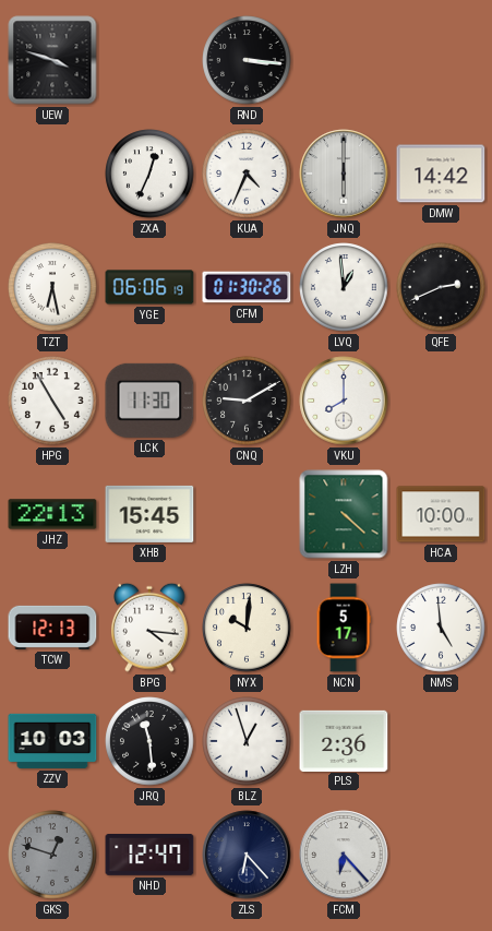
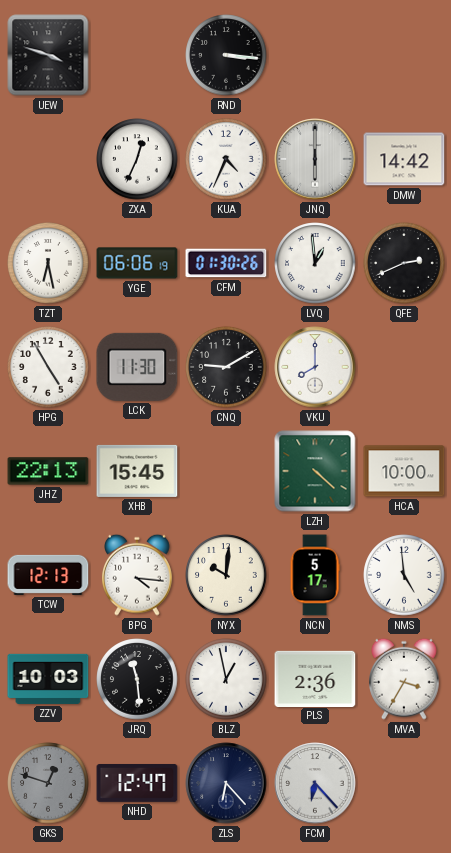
BLZ: 12:57 -> 12:58
MVA: none -> 3:35
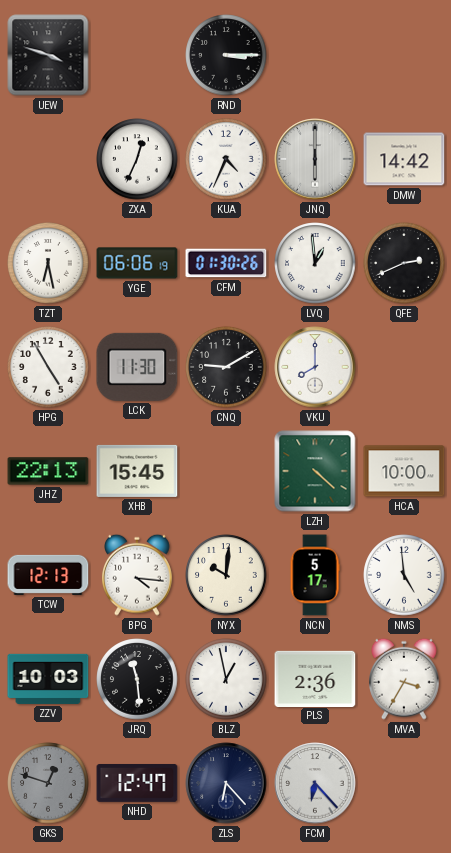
RND: 3:16 -> 3:15
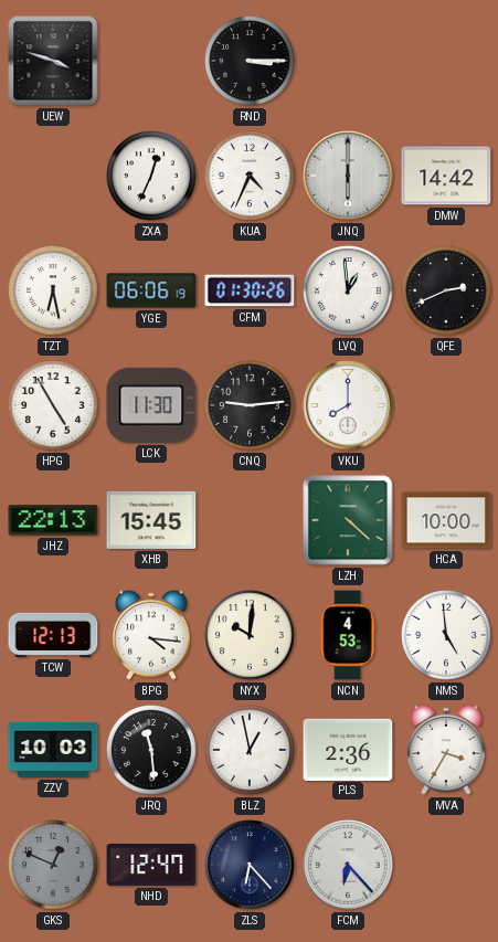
CNQ: 9:10 -> 9:14
NCN: 5:17 -> 4:53
GKS: 12:48 -> 12:49
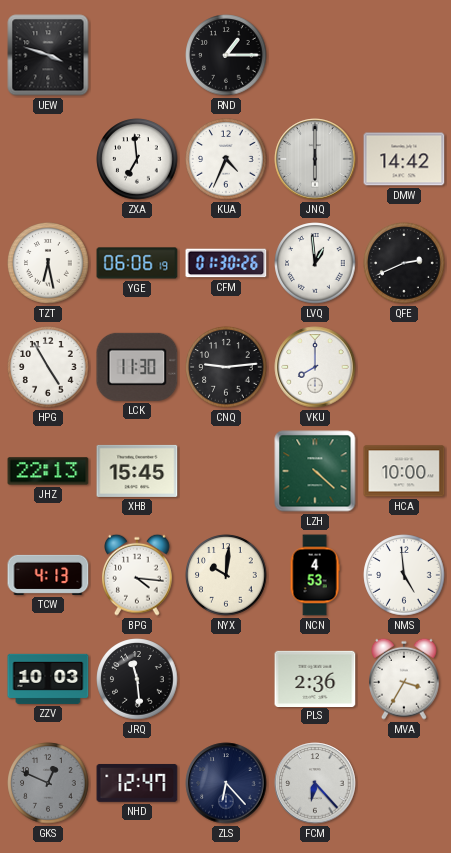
RND: 3:15 -> 1:15
ZXA: 12:34 -> 6:59
TCW: 12:13 -> 4:13
BLZ: 12:58 -> none
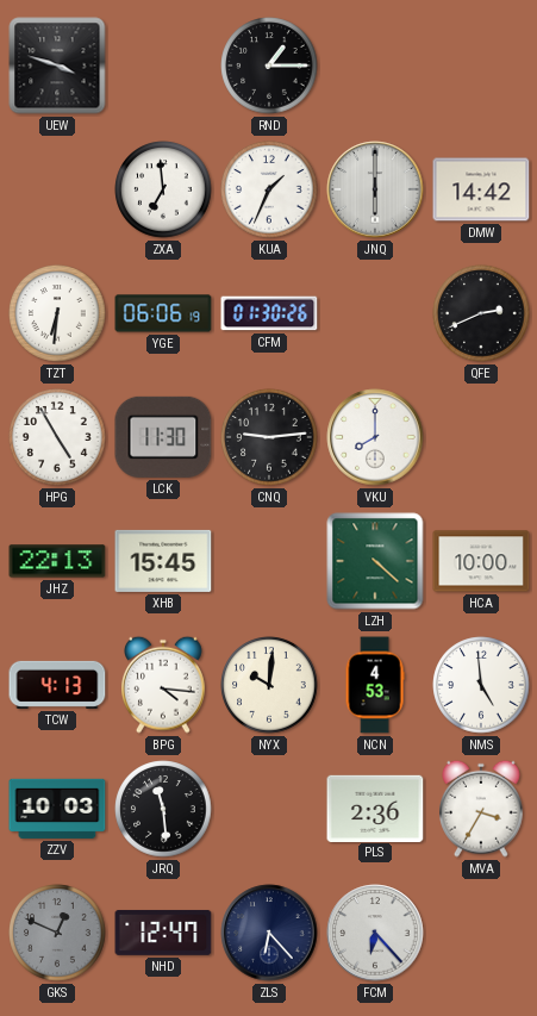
KUA: 4:34 -> 1:34
TZT: 6:28 -> 6:31
LVQ: 12:59 -> none
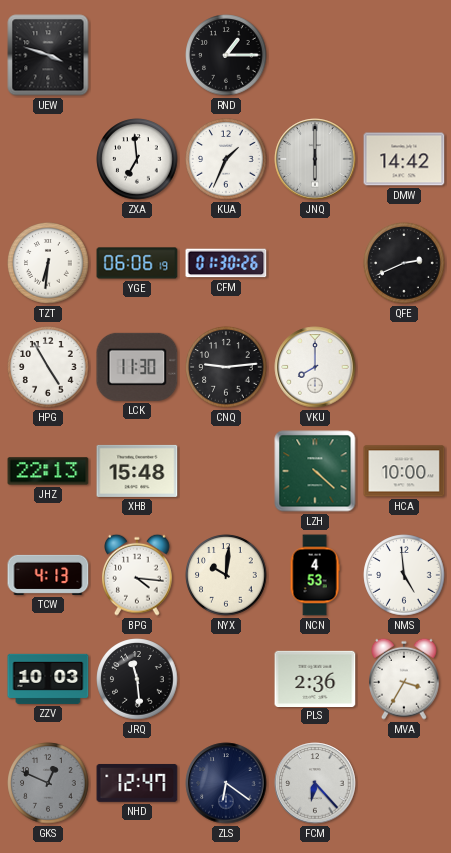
XHB: 15:45 -> 15:48
ZLS: 6:23 -> 6:21
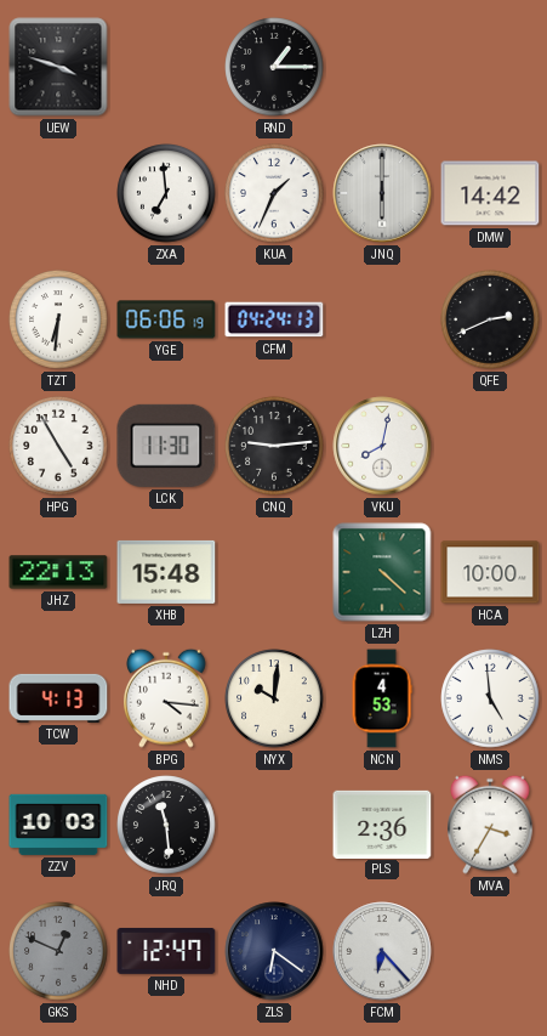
CFM: 01:30 -> 04:24
VKU: 8:00 -> 8:02
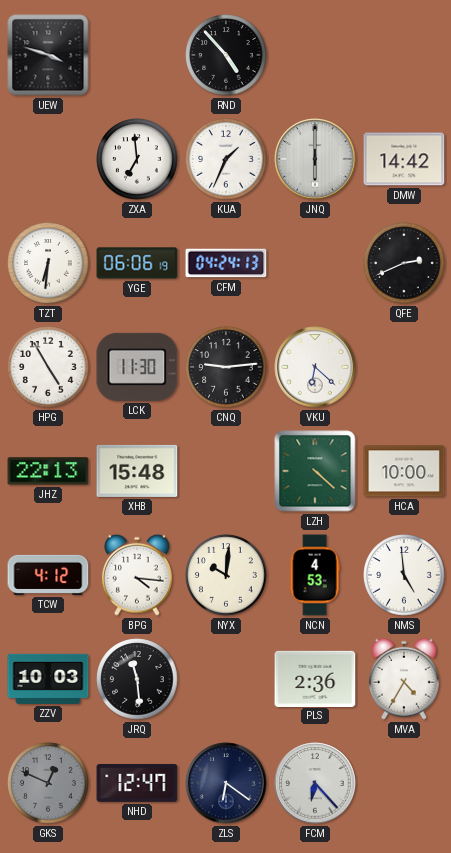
RND: 1:15 -> 4:53
VKU: 8:02 -> 6:22
TCW: 4:13 -> 4:12
MVA: 3:35 -> 4:35
